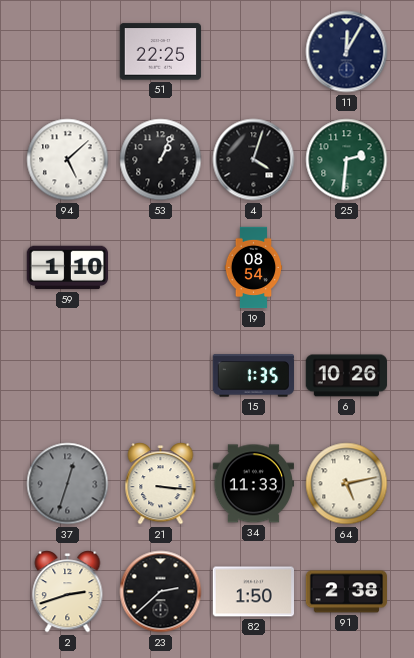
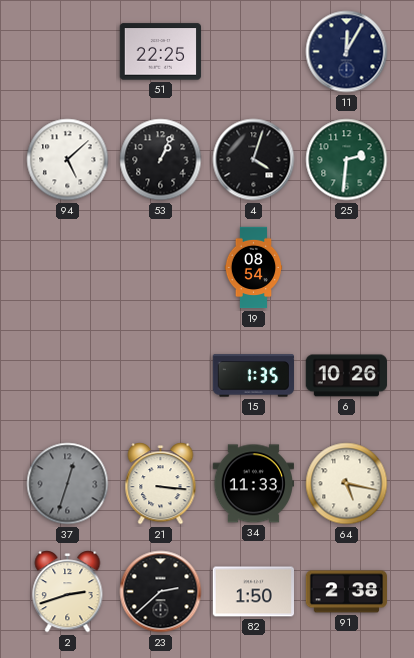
59: 1:10 -> none
64: 5:13 -> 5:17
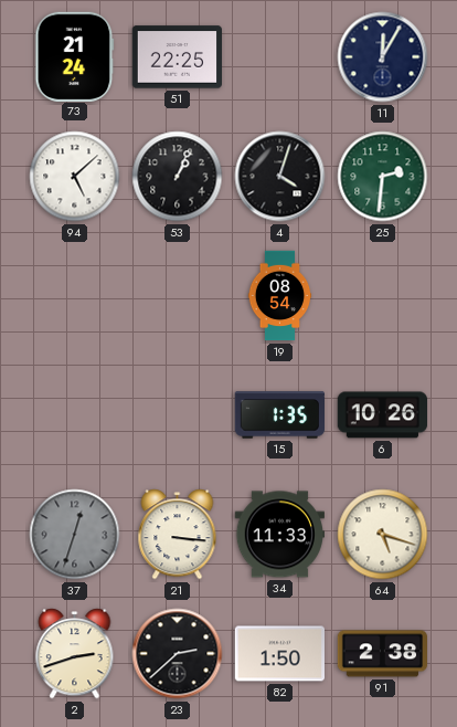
73: none -> 21:24
64: 5:17 -> 5:18
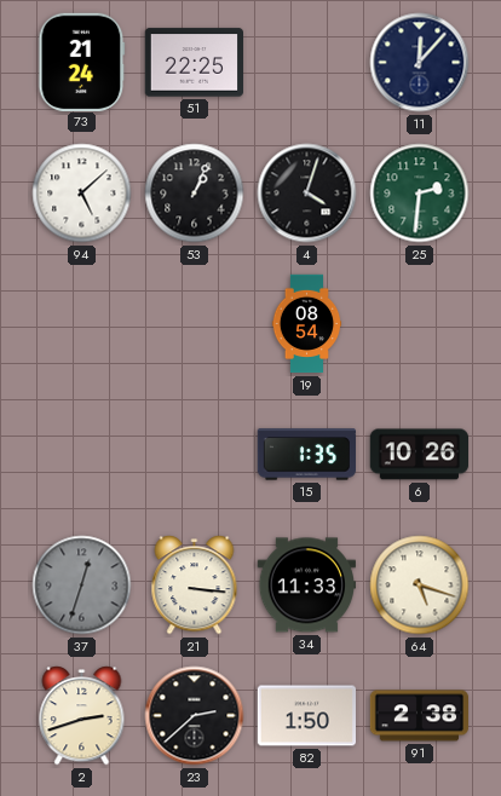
11: 12:05 -> 12:07
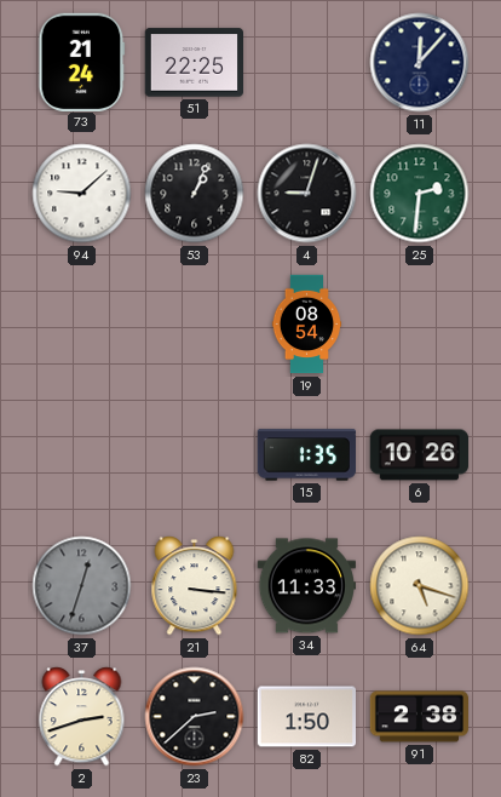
94: 5:08 -> 9:08
4: 4:03 -> 9:03
